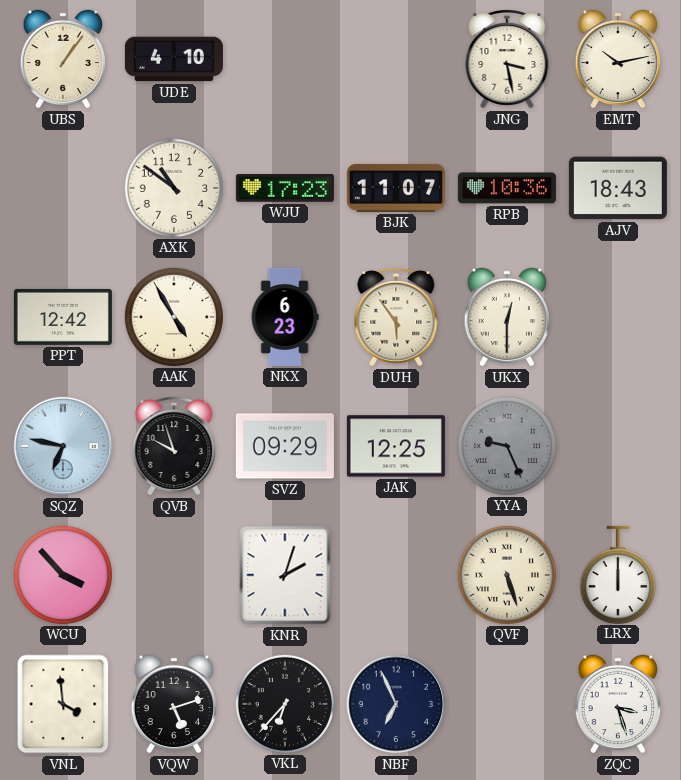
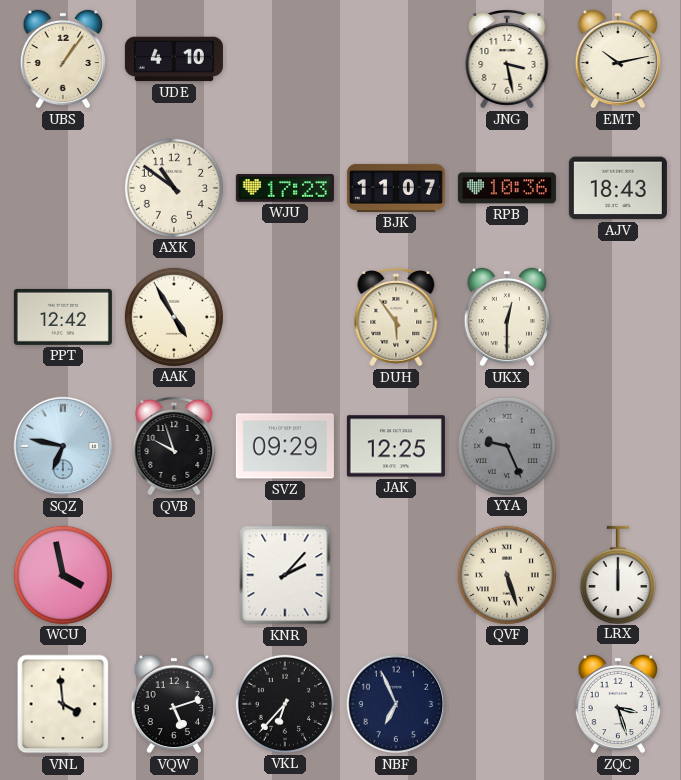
NKX: 6:23 -> none
WCU: 3:53 -> 3:58
KNR: 2:03 -> 2:07
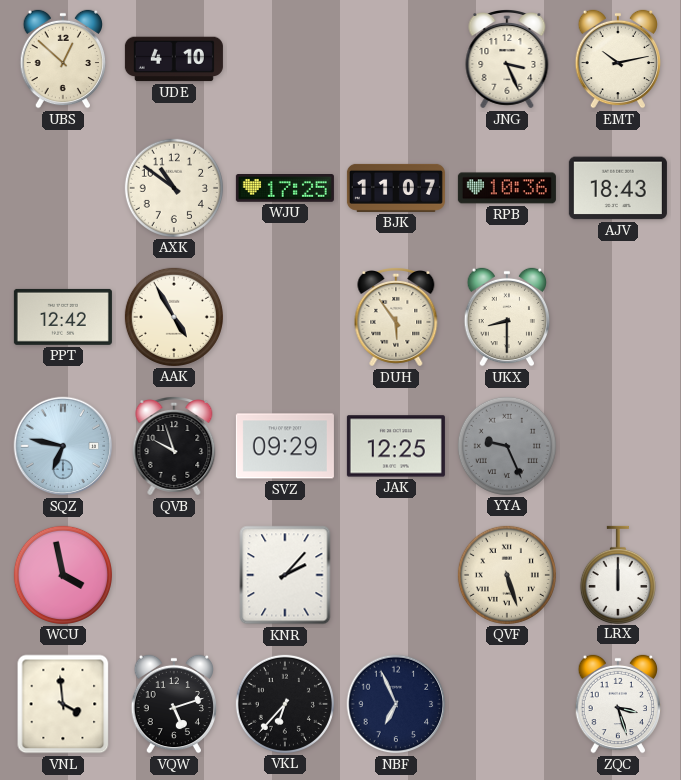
UBS: 1:06 -> 12:52
JNG: 3:28 -> 3:26
WJU: 17:23 -> 17:25
UKX: 12:30 -> 8:30
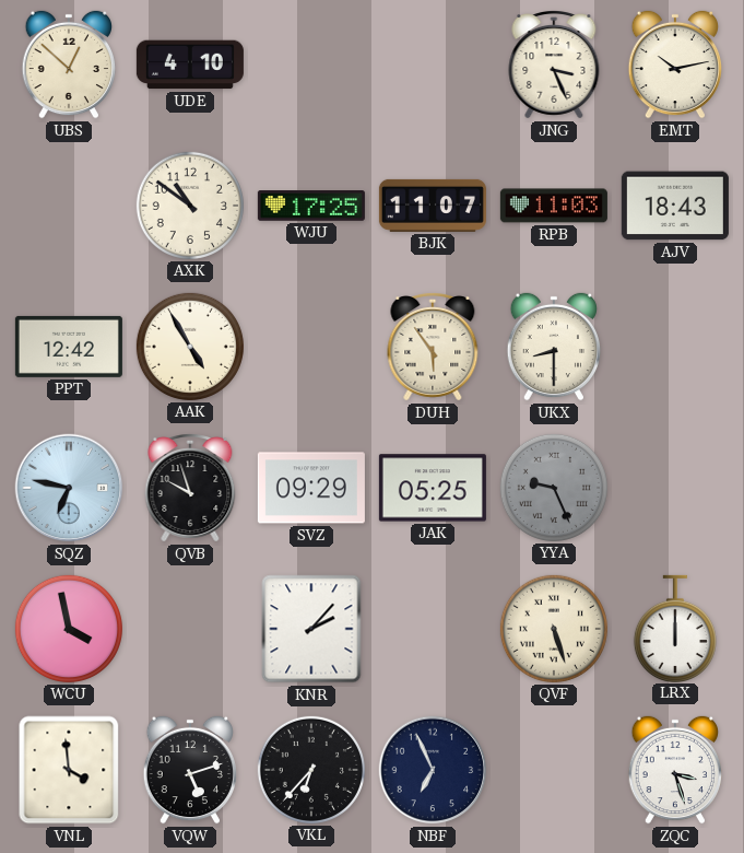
RPB: 10:36 -> 11:03
JAK: 12:25 -> 05:25
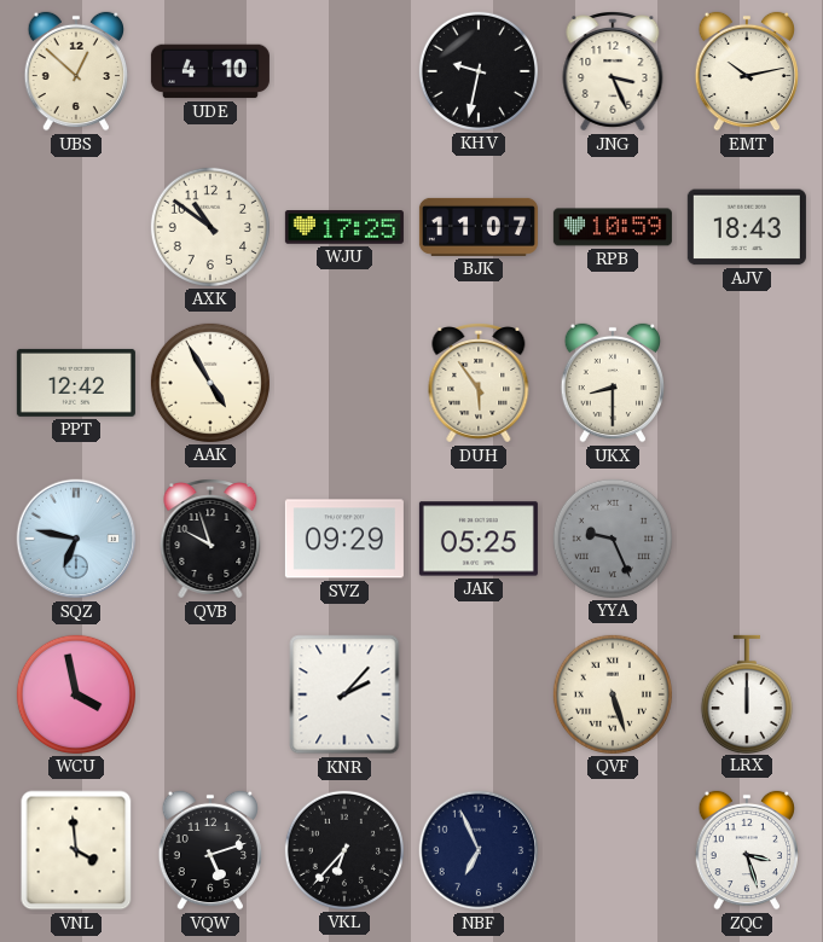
KHV: none -> 9:32
RPB: 11:03 -> 10:59
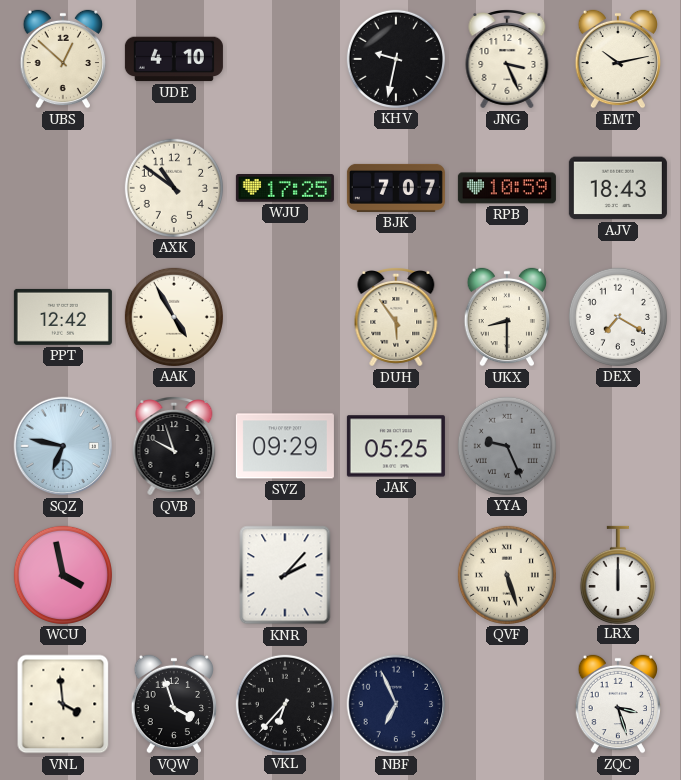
BJK: 11:07 -> 7:07
DEX: none -> 7:20
VQW: 5:12 -> 3:57
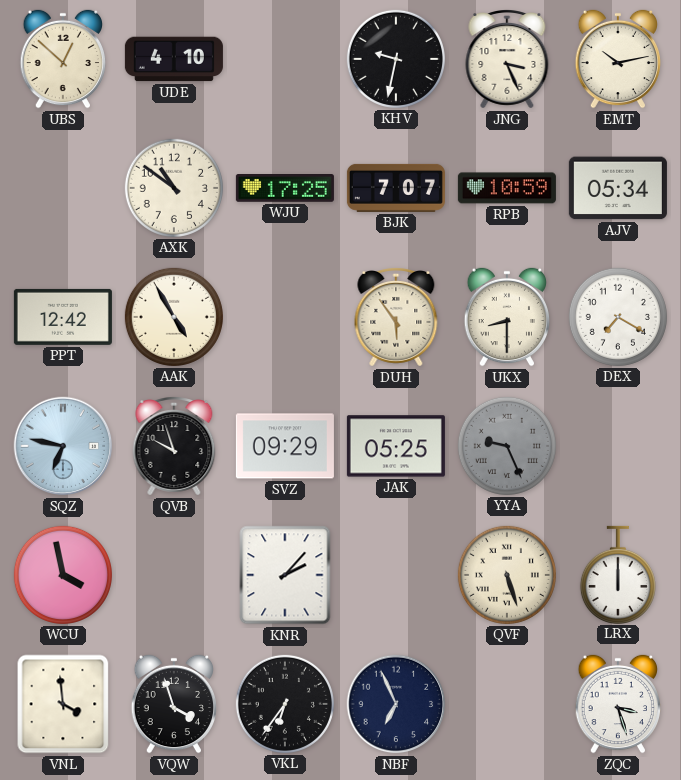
AJV: 18:43 -> 05:34
VKL: 6:37 -> 6:36
